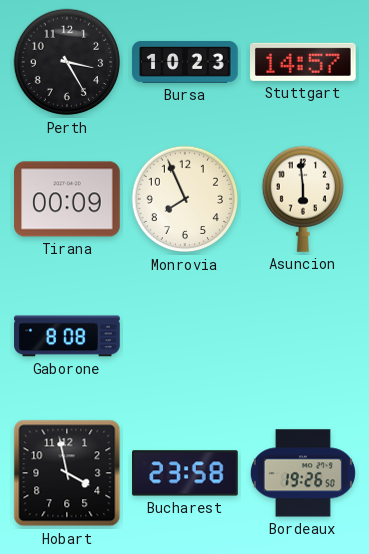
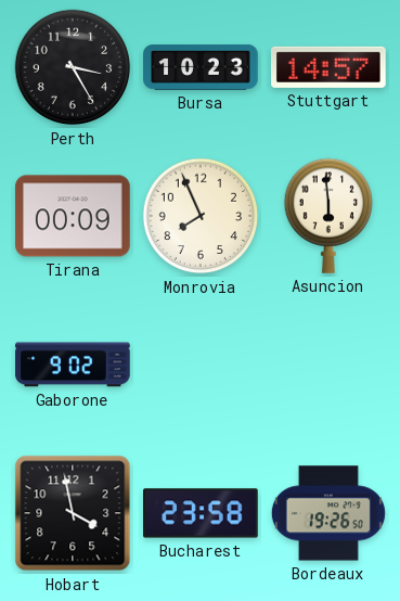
Gaborone: 8:08 -> 9:02
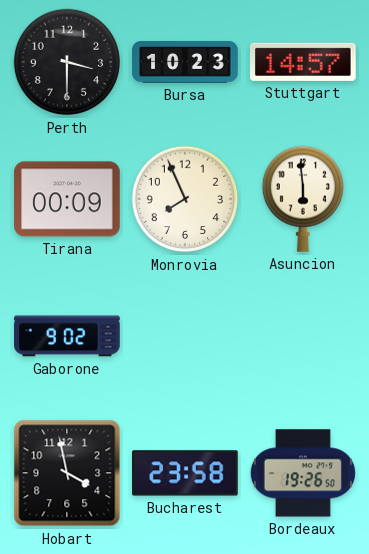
Perth: 3:25 -> 3:30
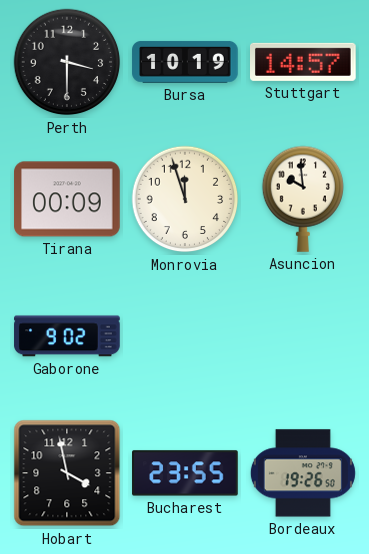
Bursa: 10:23 -> 10:19
Monrovia: 7:56 -> 11:57
Asuncion: 5:59 -> 9:59
Bucharest: 23:58 -> 23:55
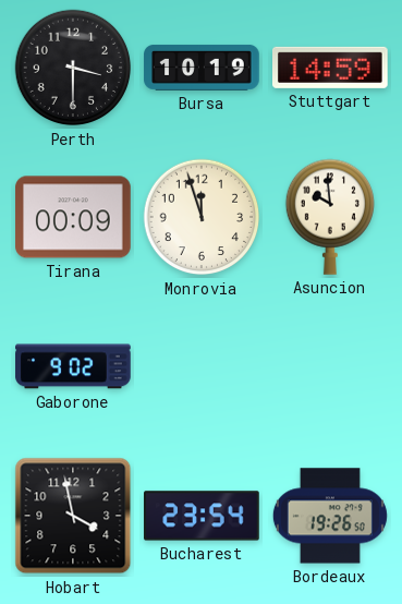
Stuttgart: 14:57 -> 14:59
Bucharest: 23:55 -> 23:54
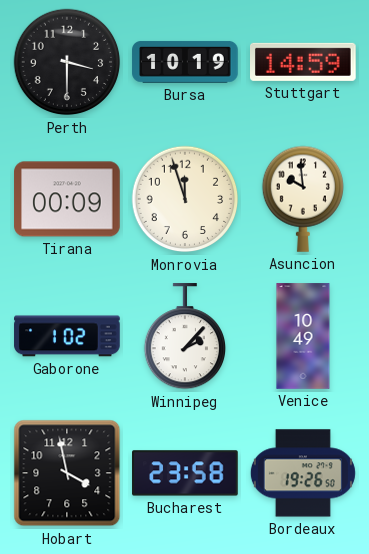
Gaborone: 9:02 -> 1:02
Winnipeg: none -> 2:07
Venice: none -> 10:49
Bucharest: 23:54 -> 23:58
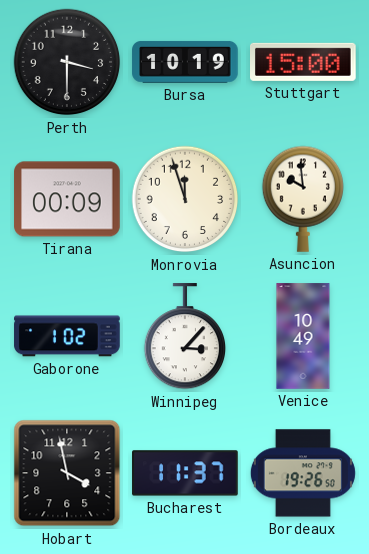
Stuttgart: 14:59 -> 15:00
Winnipeg: 2:07 -> 3:07
Bucharest: 23:58 -> 11:37
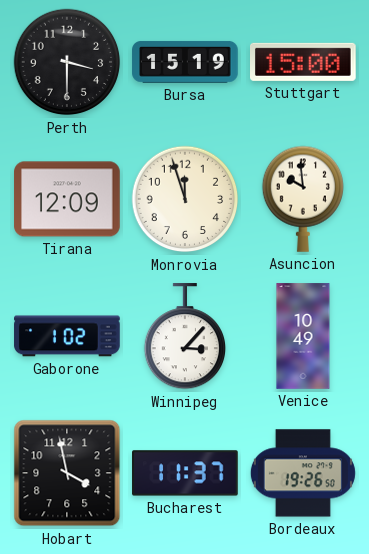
Bursa: 10:19 -> 15:19
Tirana: 00:09 -> 12:09
